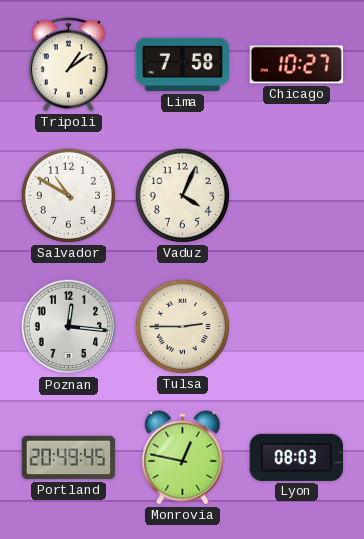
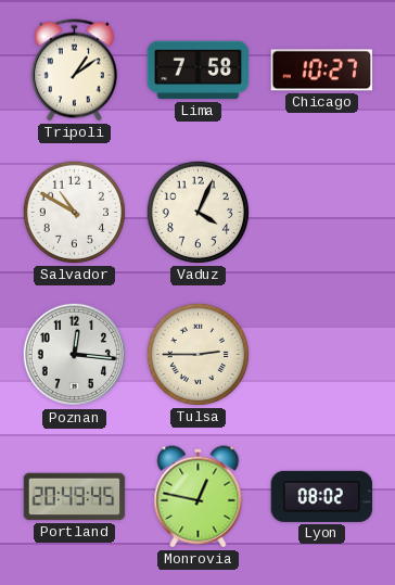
Lyon: 08:03 -> 08:02
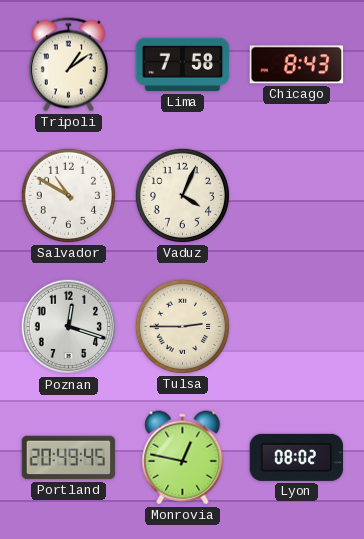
Chicago: 10:27 -> 8:43
Poznan: 12:16 -> 12:18
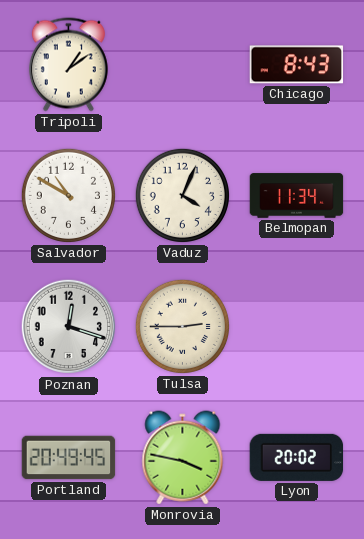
Lima: 7:58 -> none
Belmopan: none -> 11:34
Monrovia: 12:47 -> 3:47
Lyon: 08:02 -> 20:02
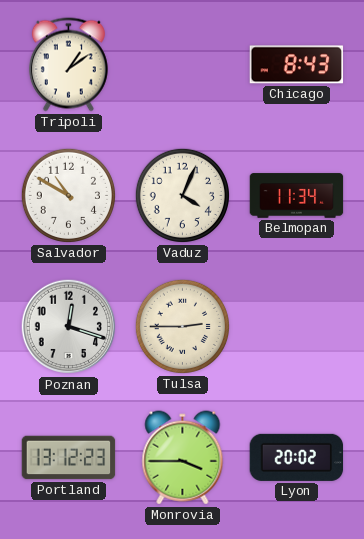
Portland: 20:49 -> 13:12
Monrovia: 3:47 -> 3:45
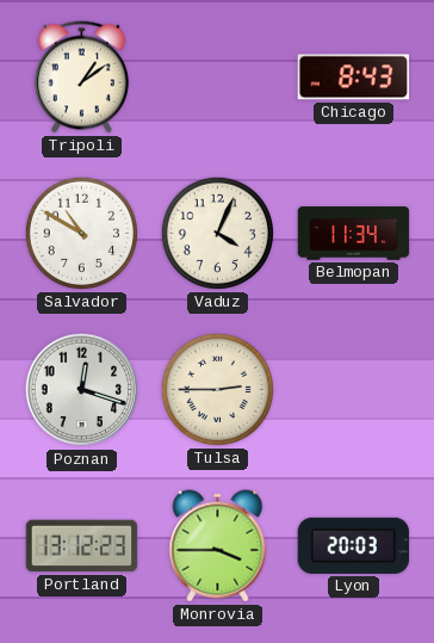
Lyon: 20:02 -> 20:03
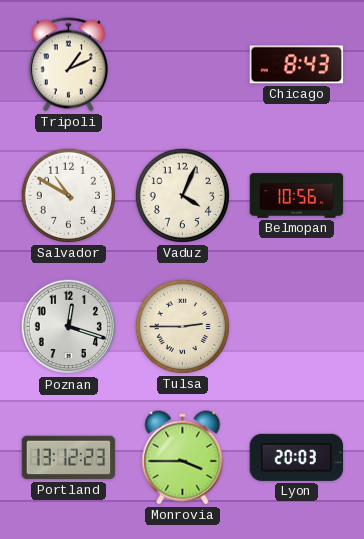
Tripoli: 1:09 -> 1:11
Belmopan: 11:34 -> 10:56
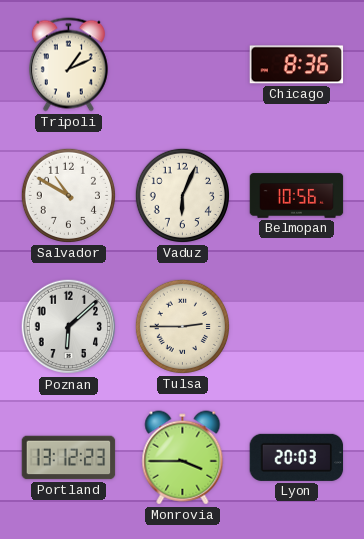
Chicago: 8:43 -> 8:36
Vaduz: 4:04 -> 6:04
Poznan: 12:18 -> 6:08
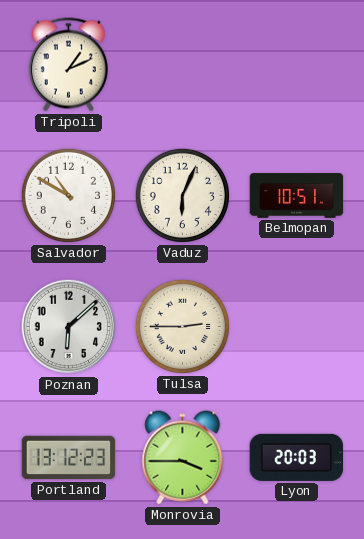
Chicago: 8:36 -> none
Belmopan: 10:56 -> 10:51
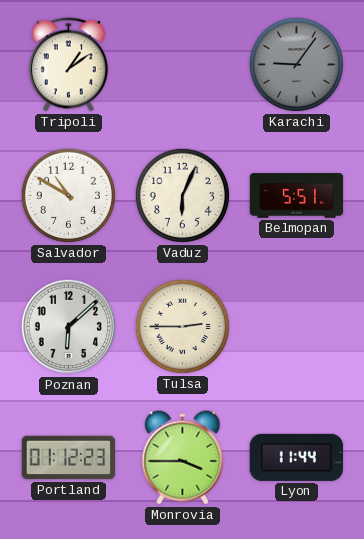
Tripoli: 1:11 -> 1:09
Karachi: none -> 9:06
Belmopan: 10:51 -> 5:51
Portland: 13:12 -> 01:12
Lyon: 20:03 -> 11:44
